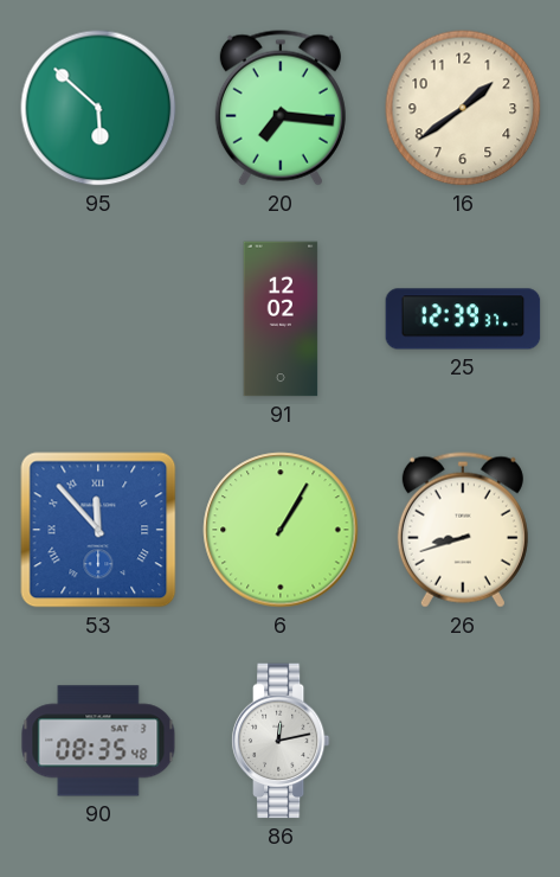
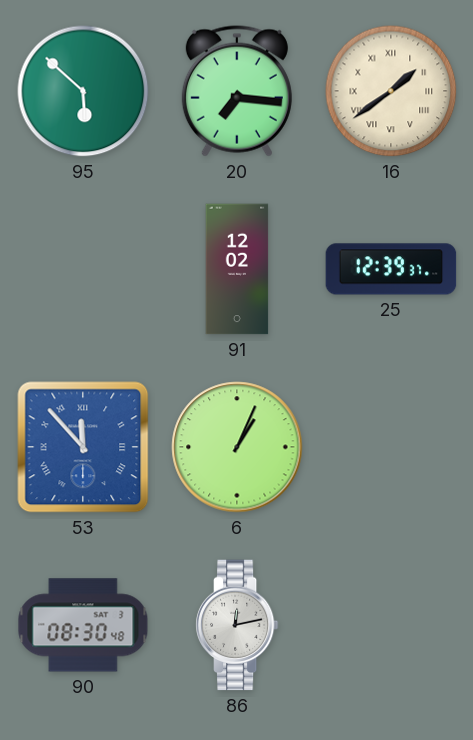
16 numerals: Arabic -> Roman
6: 1:05 -> 1:04
26: 8:42 -> none
90: 08:35 -> 08:30
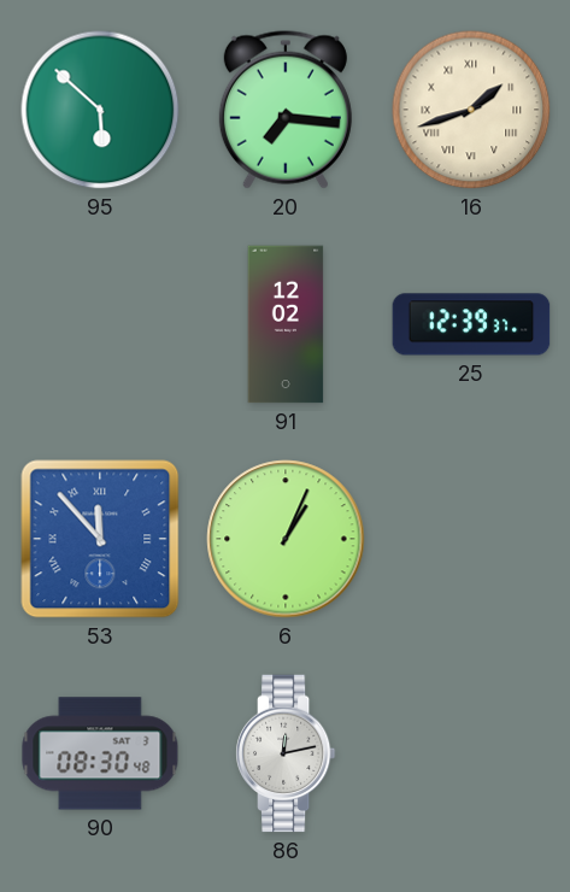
16: 1:39 -> 1:42
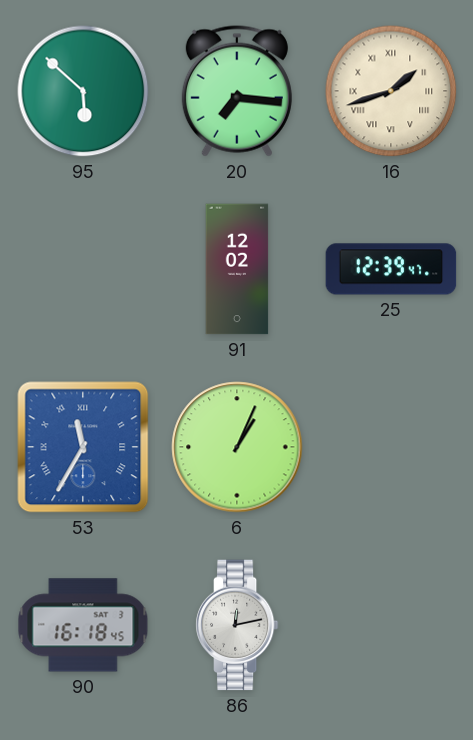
25: 12:39:37 -> 12:39:47
53: 11:53 -> 11:35
90: 08:30 -> 16:18
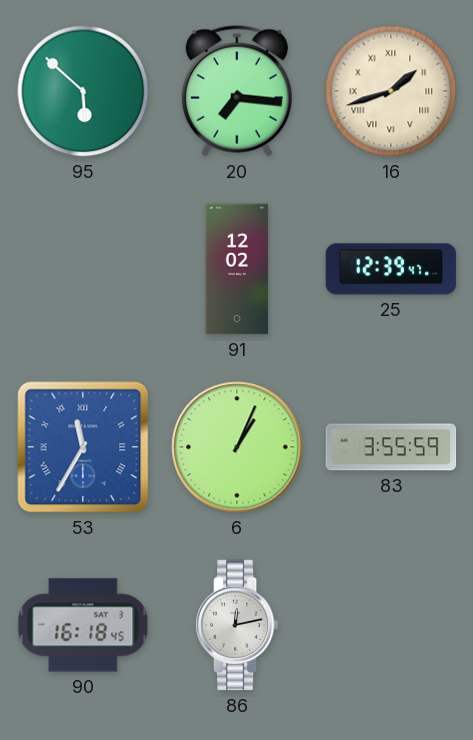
83: none -> 3:55
